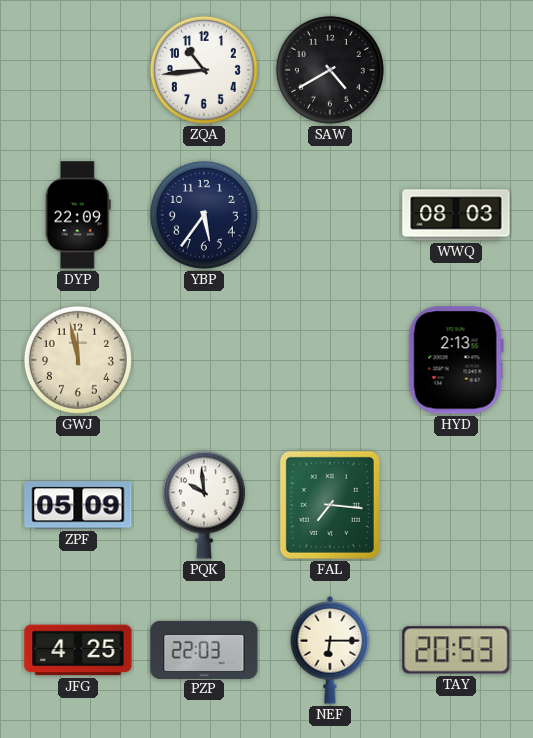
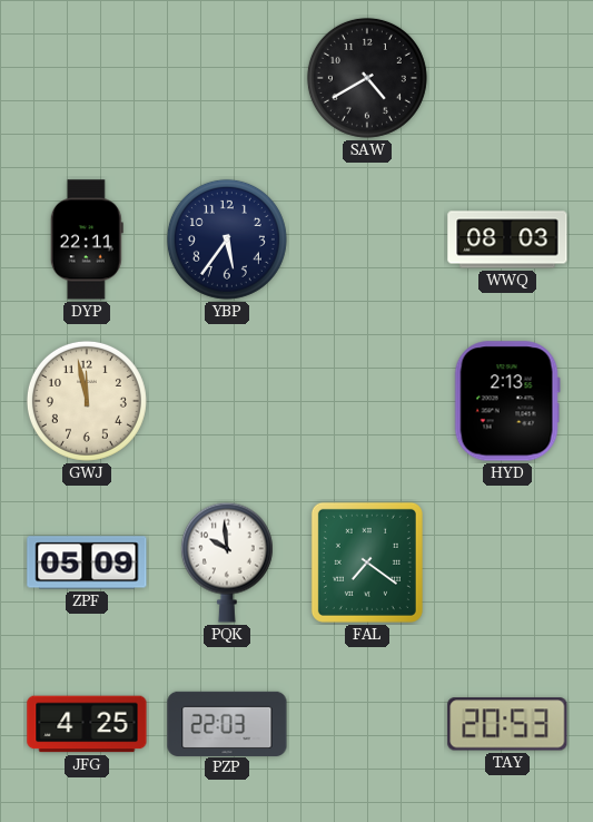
ZQA: 10:44 -> none
DYP: 22:09 -> 22:11
FAL: 7:16 -> 7:21
NEF: 6:15 -> none
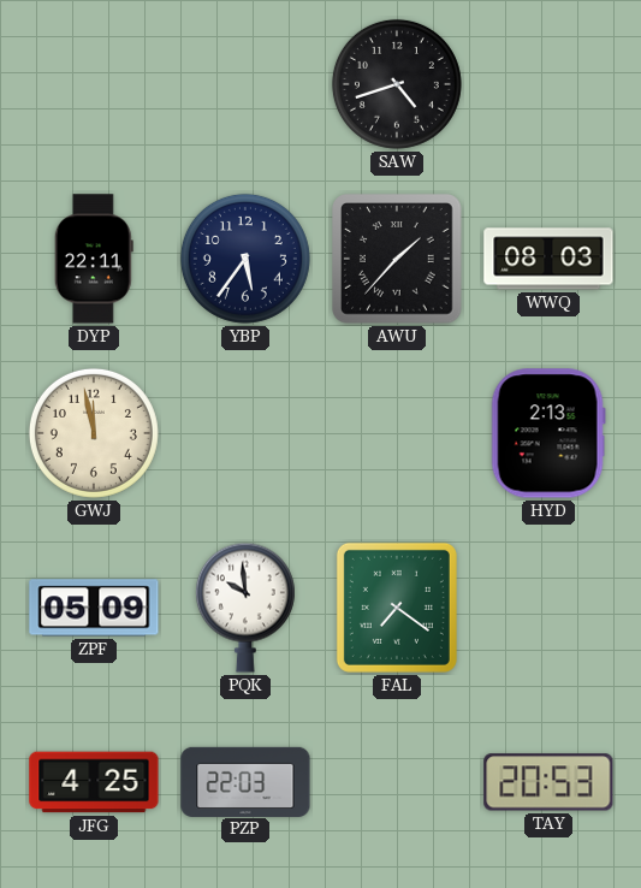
SAW: 4:40 -> 4:42
AWU: none -> 1:37
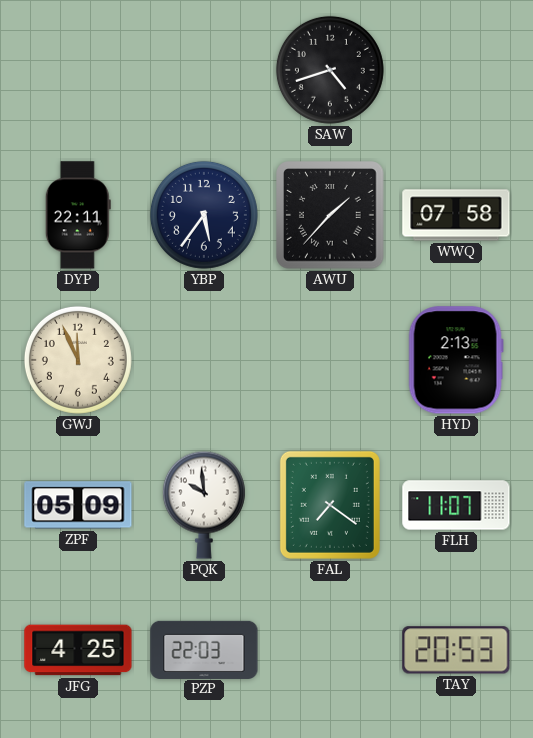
WWQ: 08:03 -> 07:58
GWJ: 11:58 -> 11:56
FLH: none -> 11:07
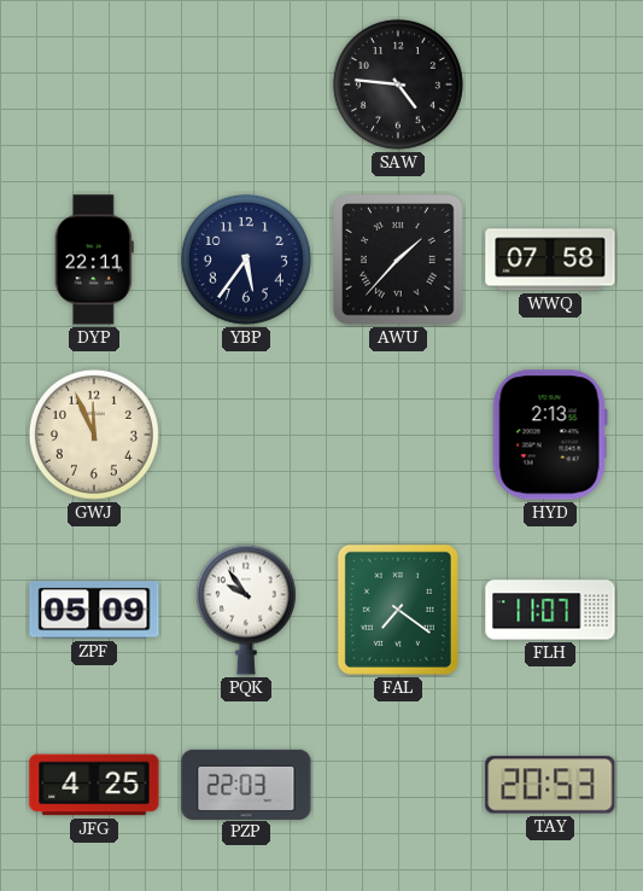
SAW: 4:42 -> 4:46
PQK: 9:59 -> 9:54
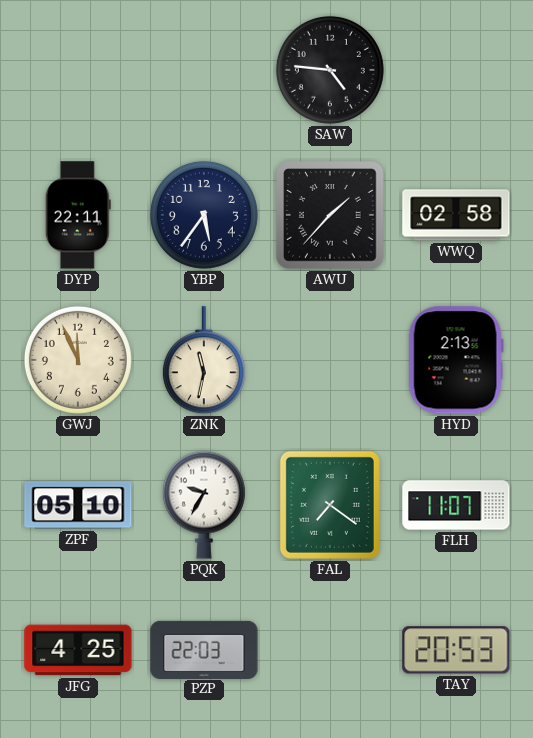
WWQ: 07:58 -> 02:58
ZNK: none -> 11:32
ZPF: 05:09 -> 05:10
PQK: 9:54 -> 9:35
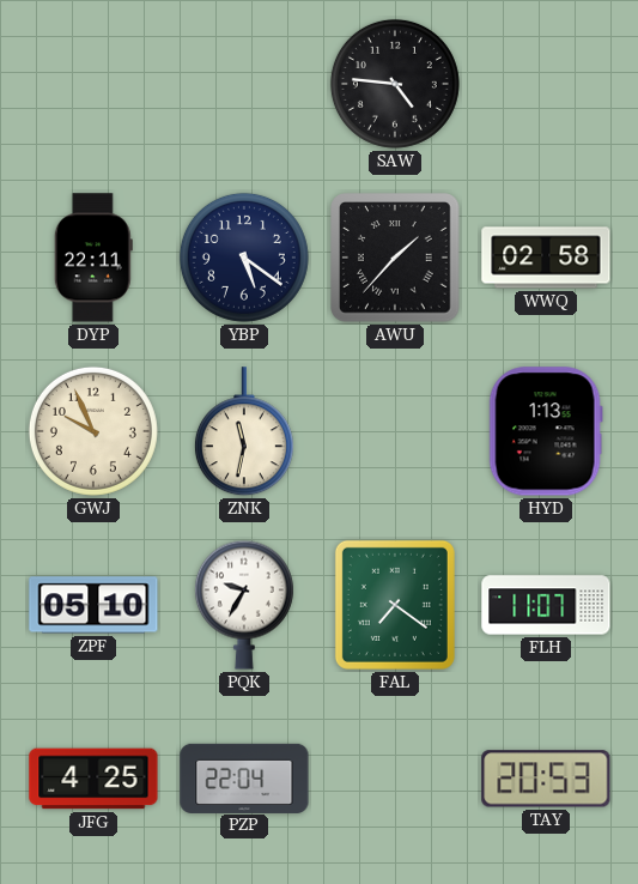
YBP: 5:36 -> 5:21
GWJ: 11:56 -> 9:56
HYD: 2:13 -> 1:13
PZP: 22:03 -> 22:04
